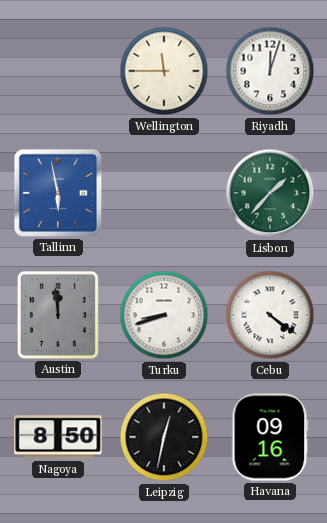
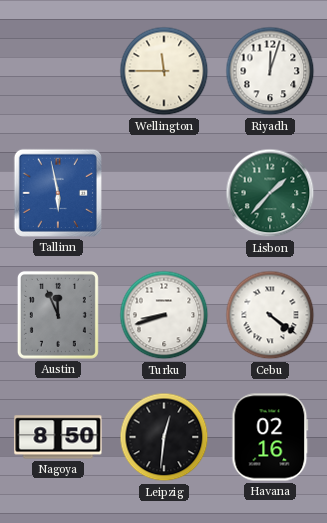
Austin: 11:59 -> 11:56
Leipzig: 12:32 -> 12:31
Havana: 09:16 -> 02:16
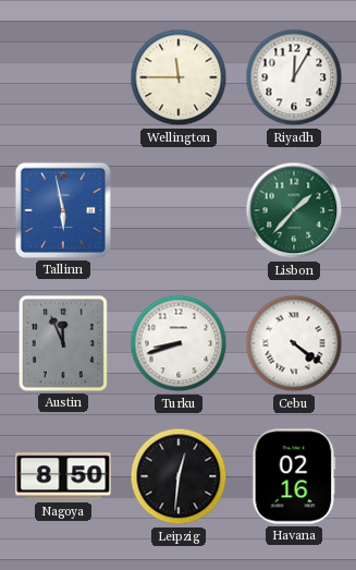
Riyadh: 12:03 -> 12:05
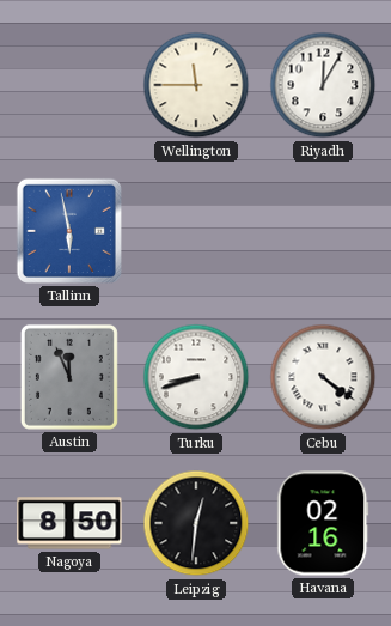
Lisbon: 1:37 -> none
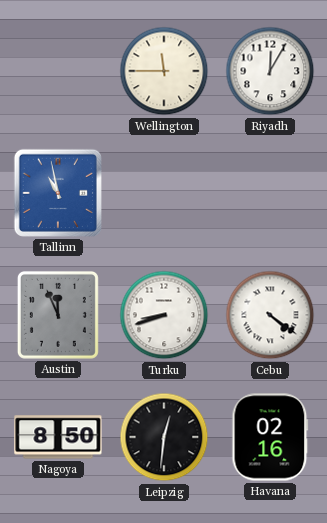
Tallinn: 5:58 -> 10:58
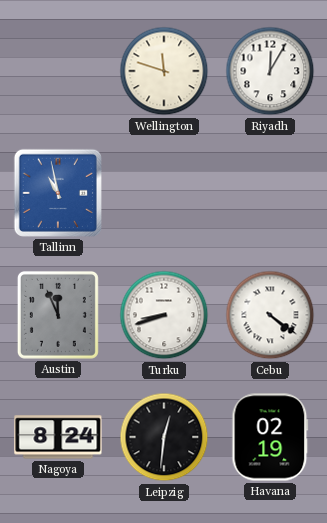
Wellington: 11:45 -> 11:48
Nagoya: 8:50 -> 8:24
Havana: 02:16 -> 02:19
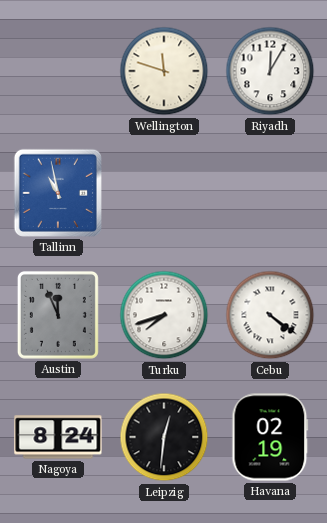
Turku: 8:42 -> 7:42
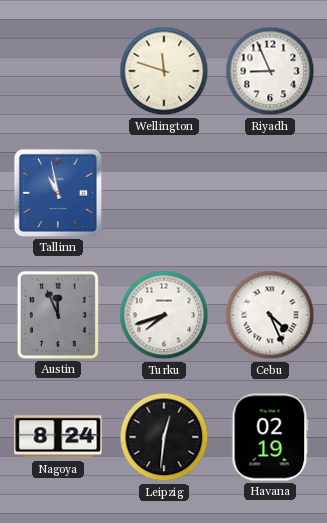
Riyadh: 12:05 -> 8:56
Cebu: 4:21 -> 4:26
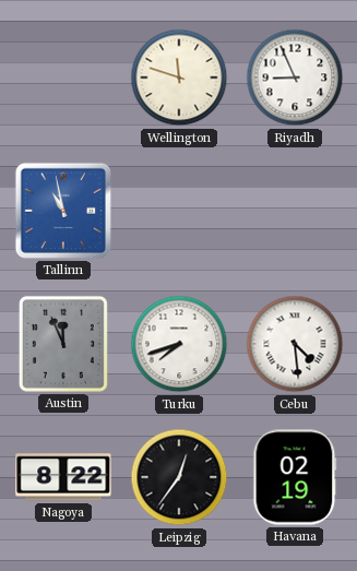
Cebu: 4:26 -> 4:29
Nagoya: 8:24 -> 8:22
Leipzig: 12:31 -> 12:36
